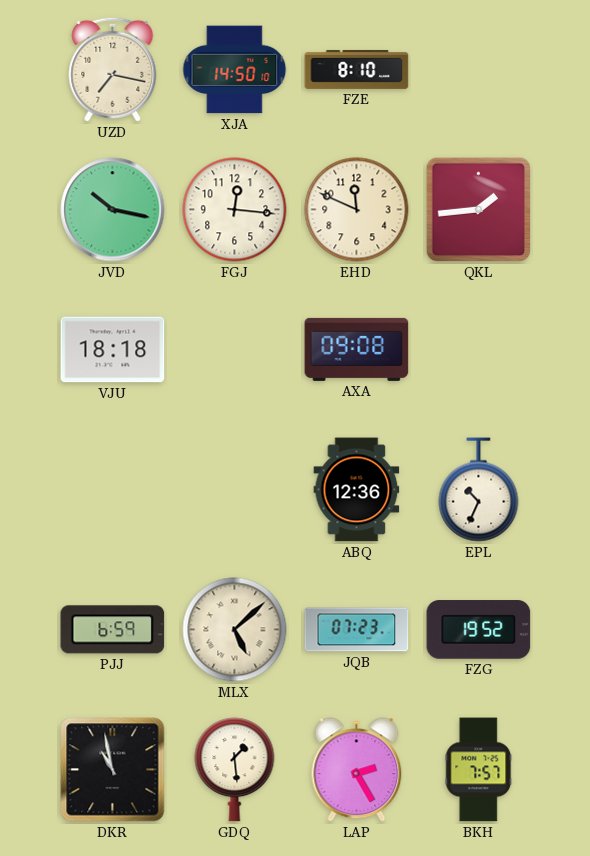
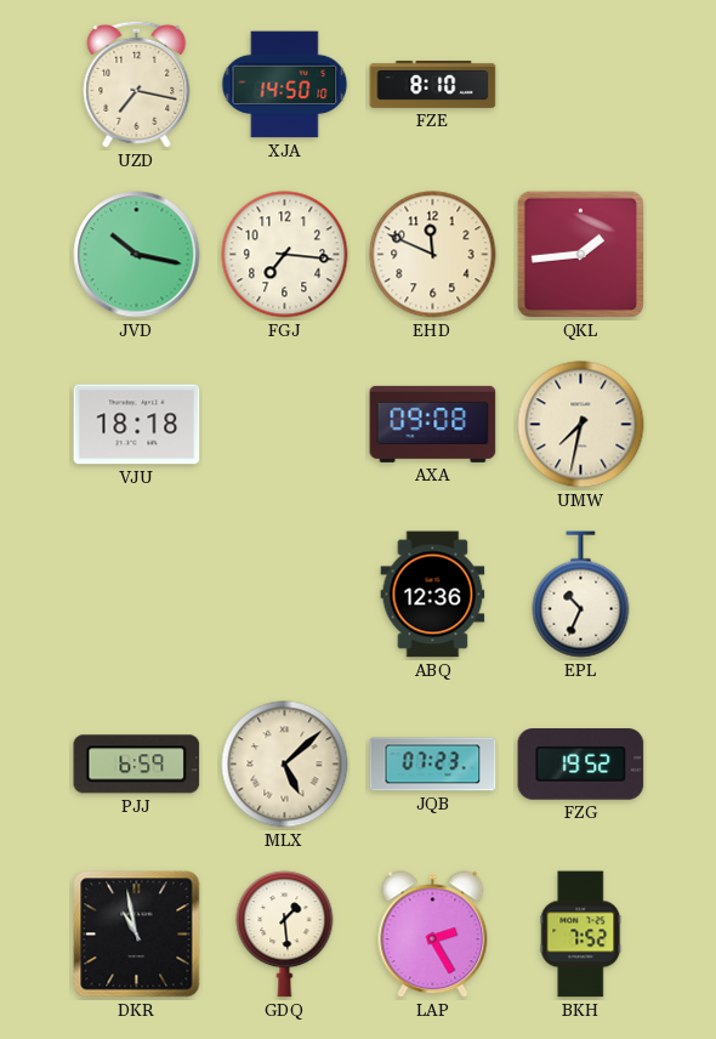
FGJ: 12:16 -> 7:16
UMW: none -> 7:32
BKH: 7:57 -> 7:52
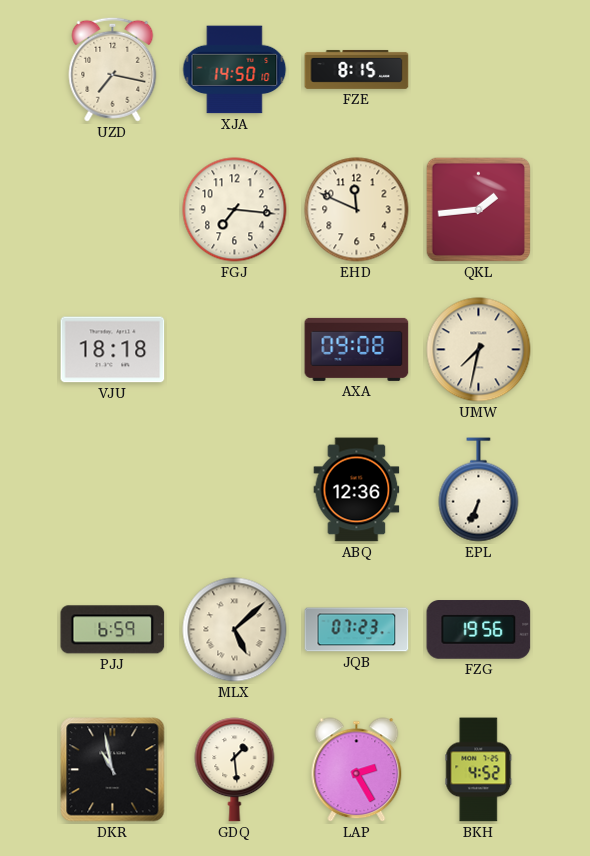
FZE: 8:10 -> 8:15
JVD: 10:17 -> none
EPL: 10:34 -> 6:34
FZG: 19:52 -> 19:56
BKH: 7:52 -> 4:52
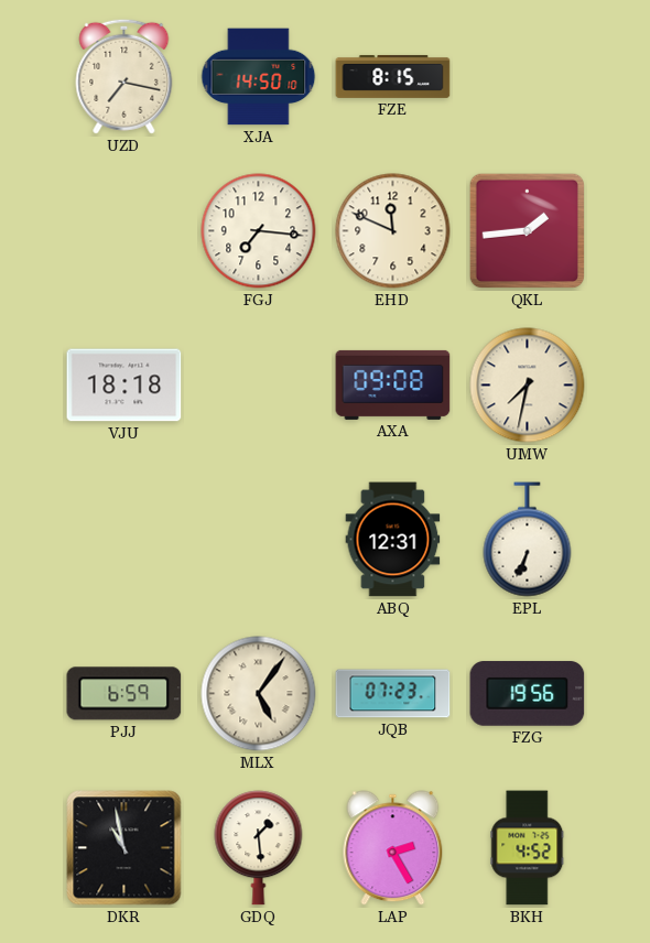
ABQ: 12:36 -> 12:31
MLX: 5:08 -> 5:06
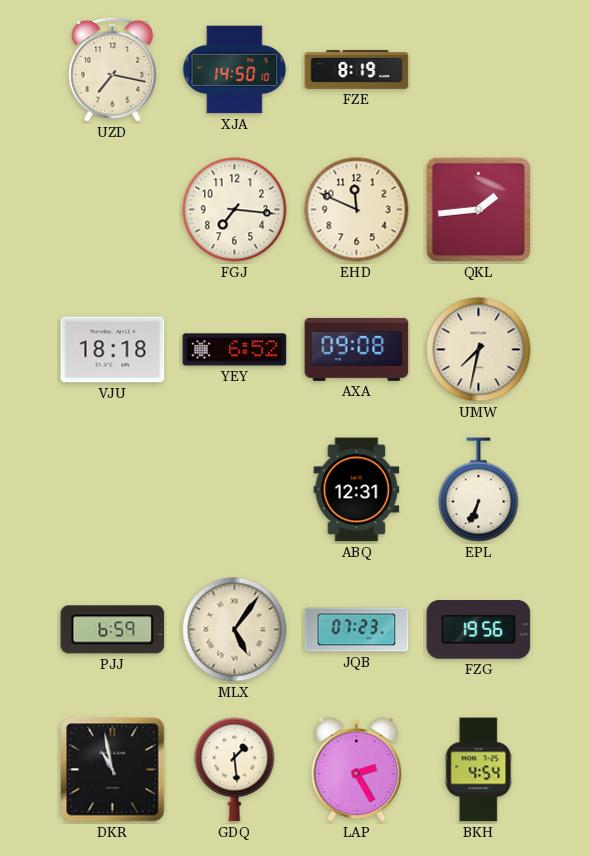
FZE: 8:15 -> 8:19
YEY: none -> 6:52
BKH: 4:52 -> 4:54
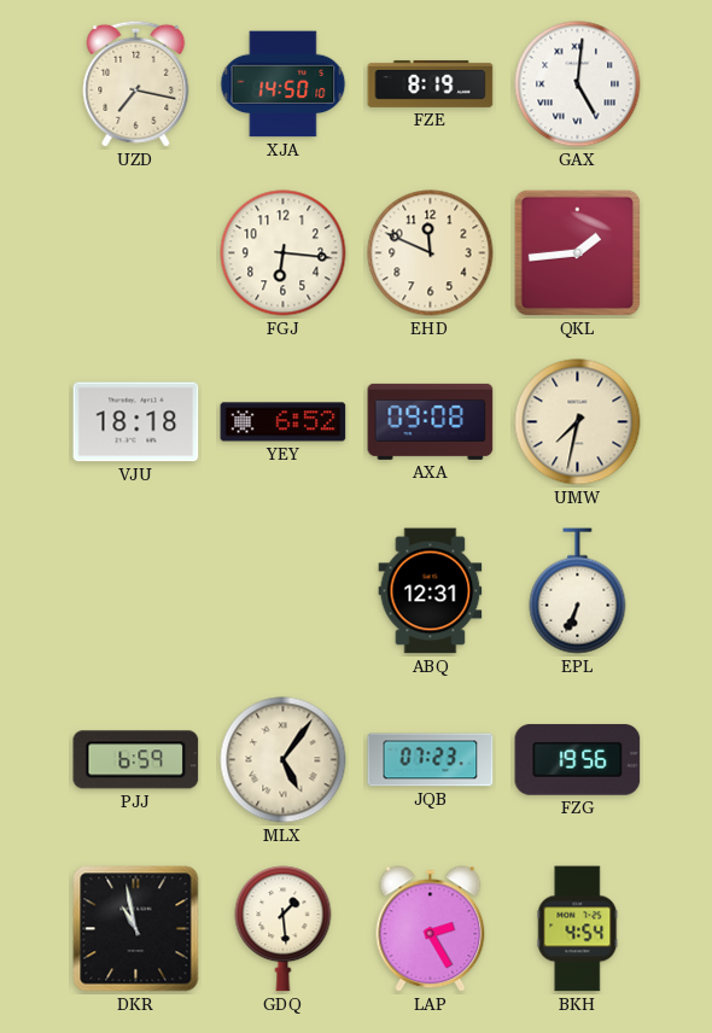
GAX: none -> 5:01
FGJ: 7:16 -> 6:16
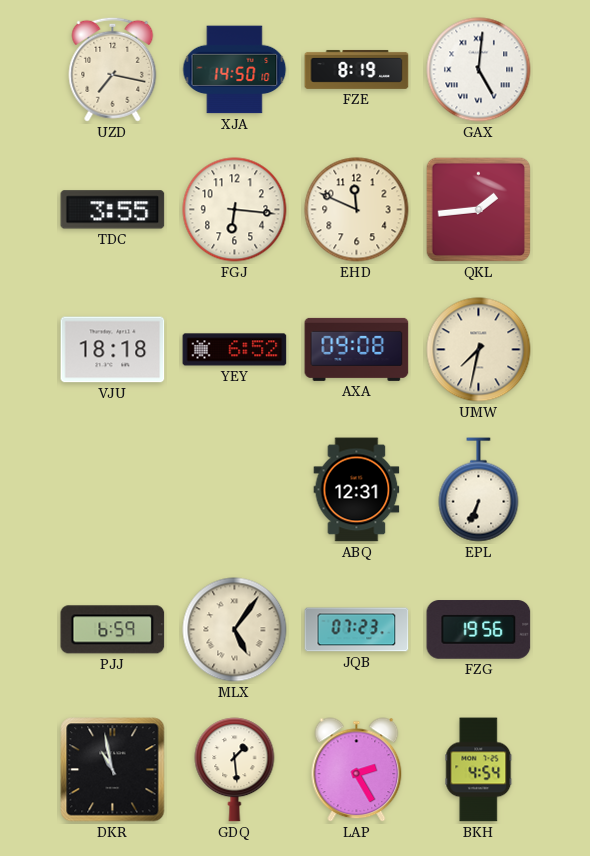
TDC: none -> 3:55
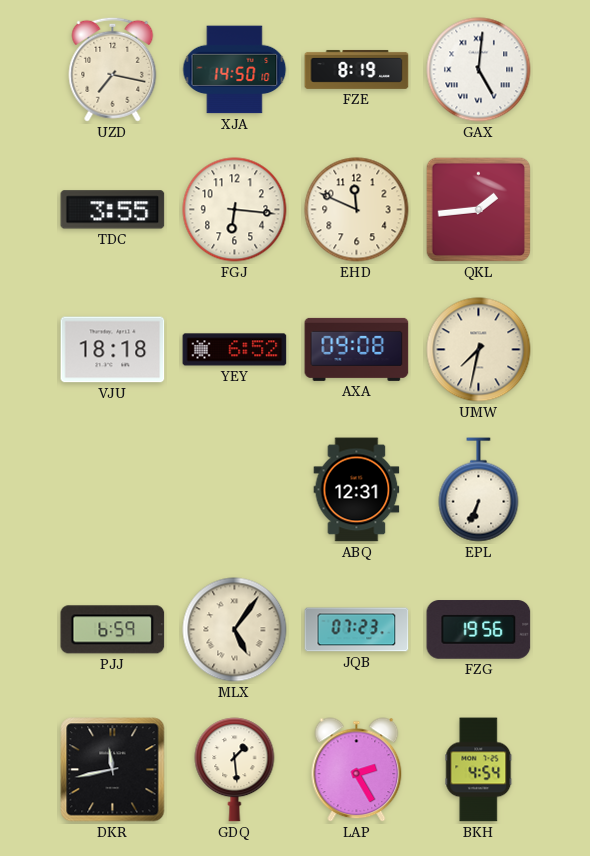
DKR: 10:58 -> 11:43
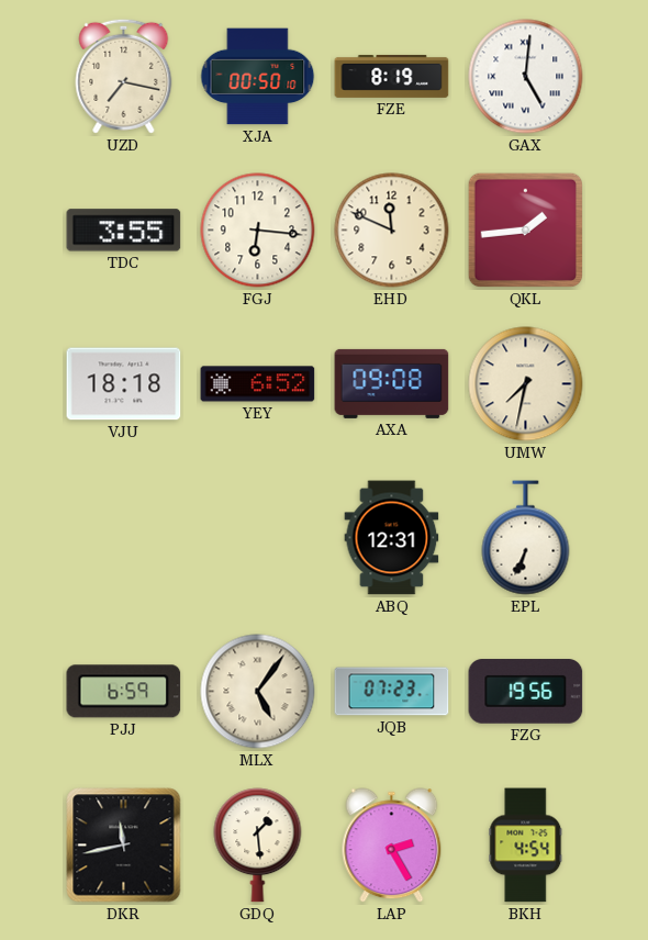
XJA: 14:50 -> 00:50
